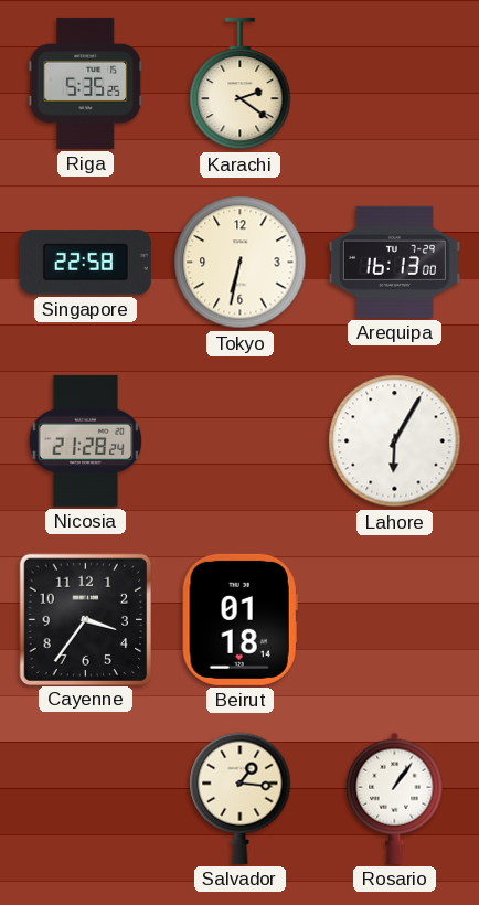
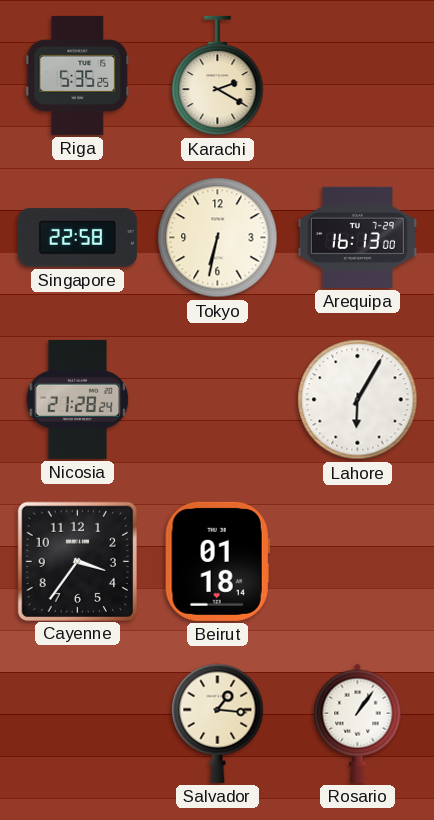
Karachi: 2:21 -> 2:20
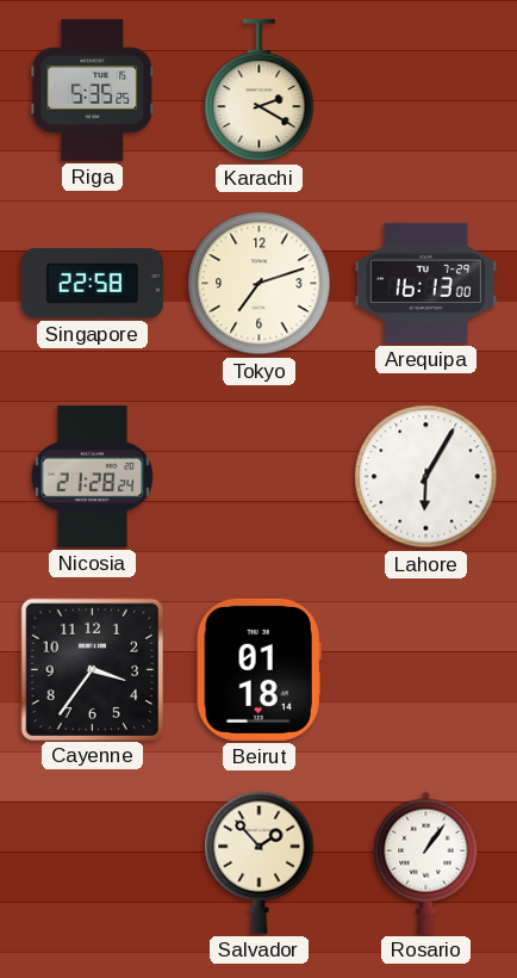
Tokyo: 6:32 -> 7:12
Salvador: 1:16 -> 1:53
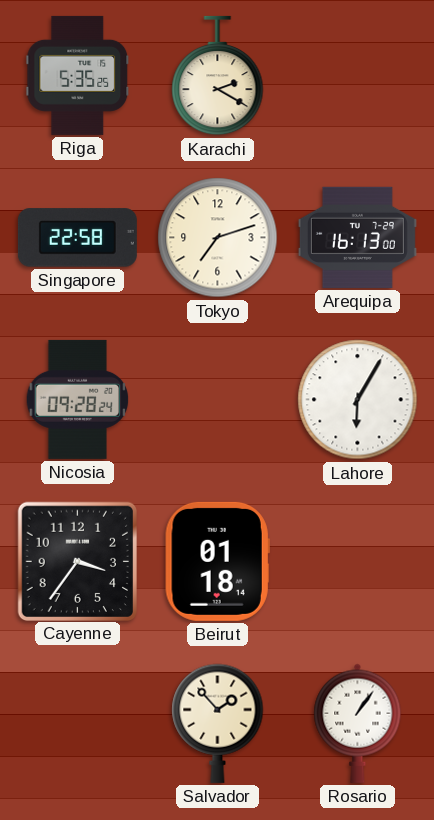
Nicosia: 21:28 -> 09:28
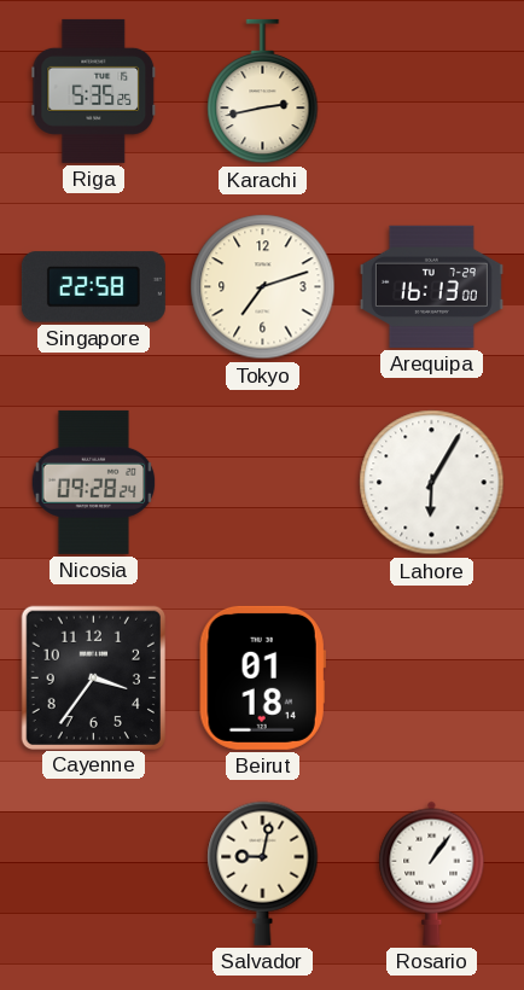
Karachi: 2:20 -> 2:43
Salvador: 1:53 -> 9:02
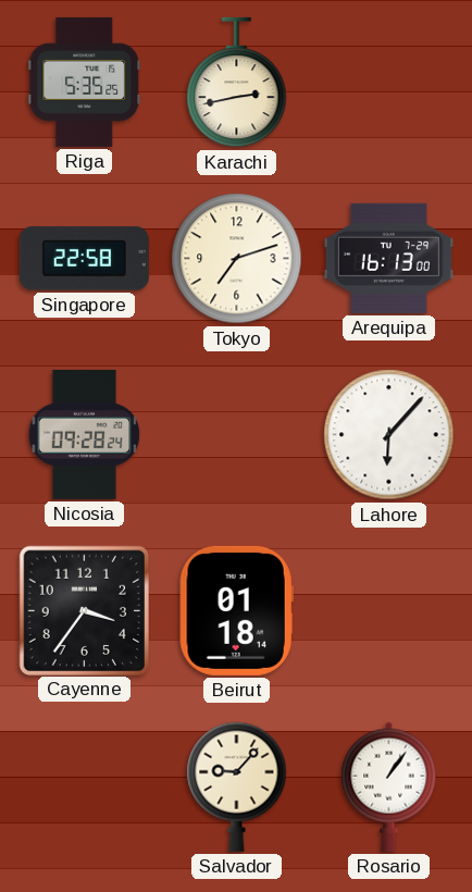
Lahore: 6:05 -> 6:07
Salvador: 9:02 -> 9:07
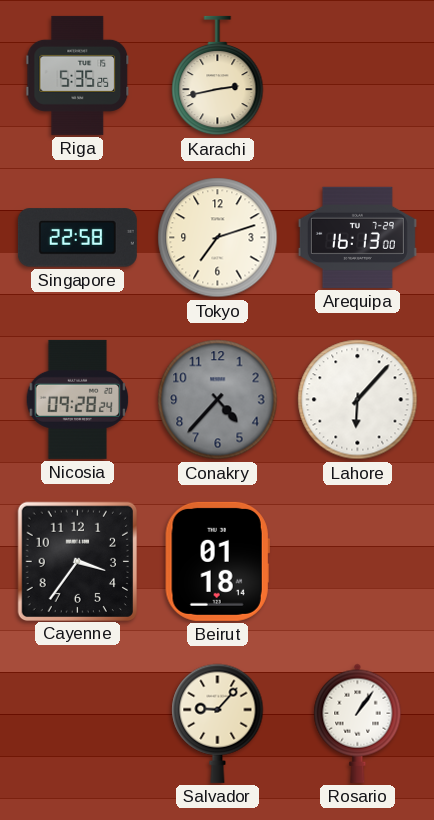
Conakry: none -> 4:37
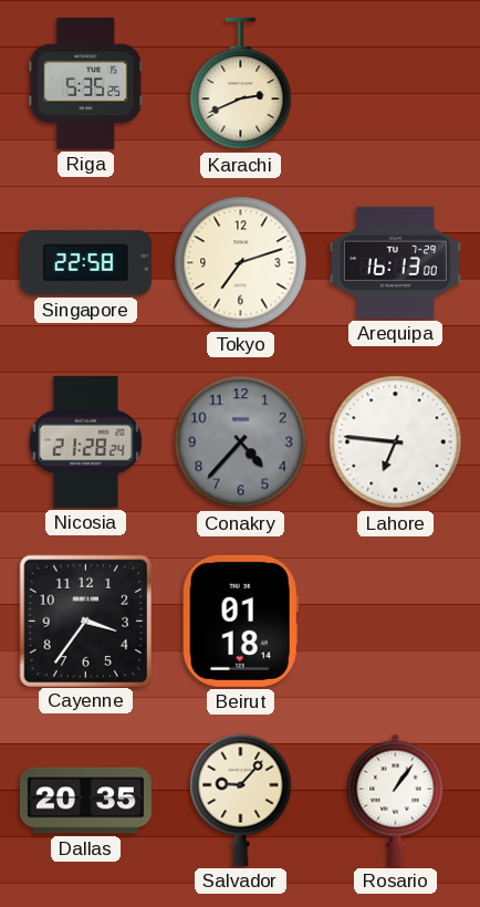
Karachi: 2:43 -> 2:41
Nicosia: 09:28 -> 21:28
Lahore: 6:07 -> 6:46
Dallas: none -> 20:35
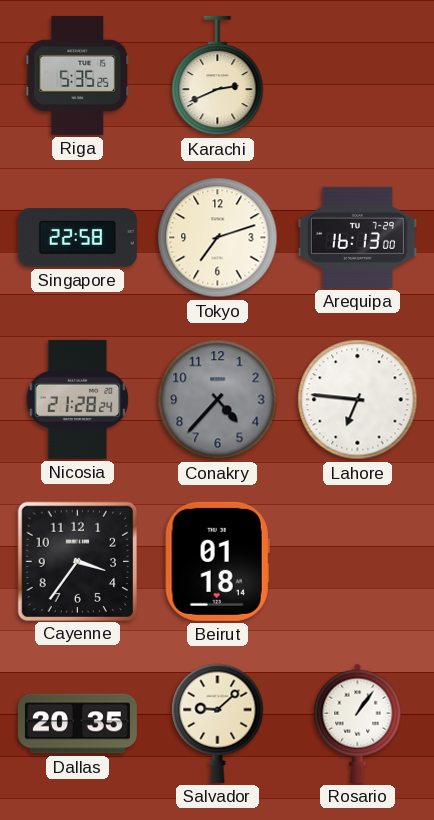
Salvador: 9:07 -> 9:08
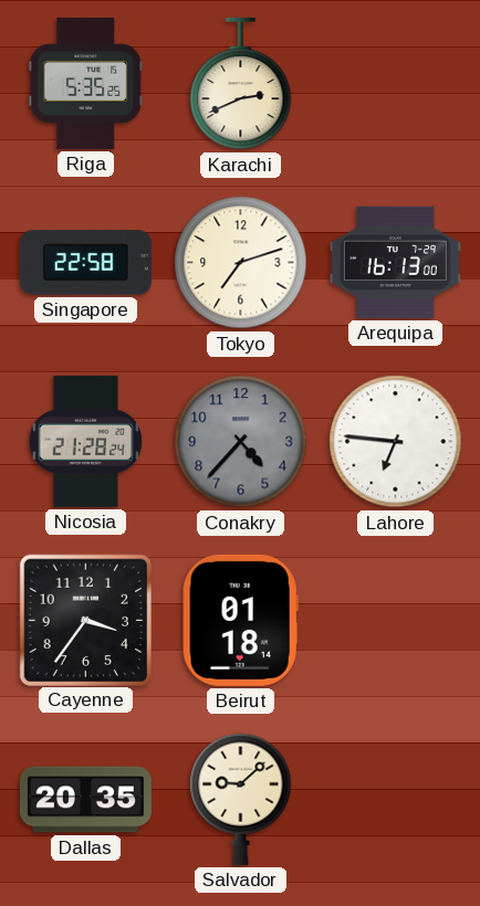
Rosario: 1:06 -> none
